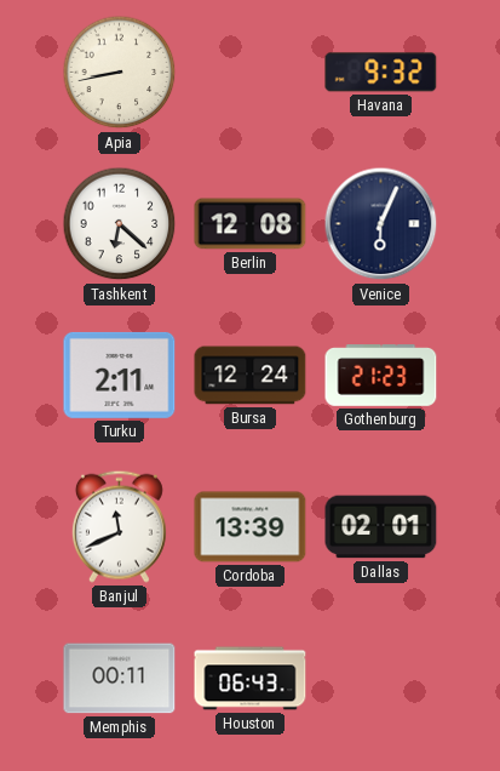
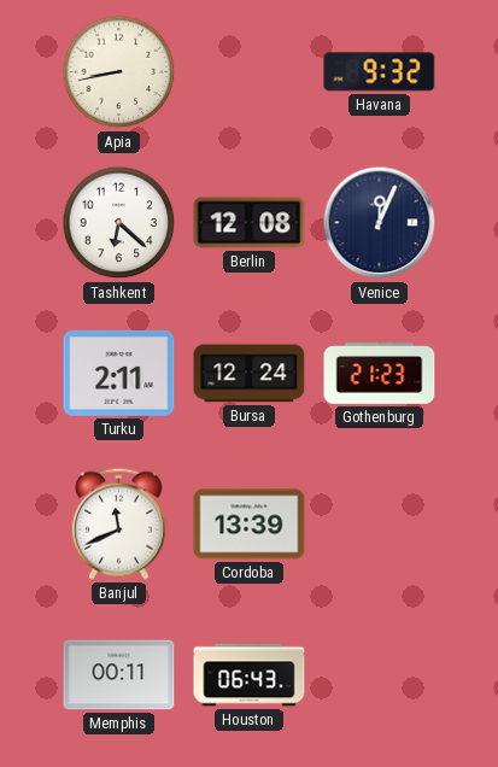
Venice: 6:04 -> 12:04
Dallas: 02:01 -> none
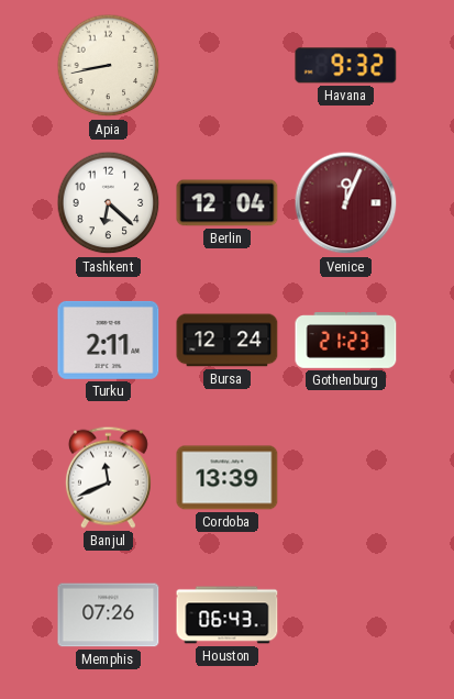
Berlin: 12:08 -> 12:04
Venice dial: navy -> burgundy
Memphis: 00:11 -> 07:26
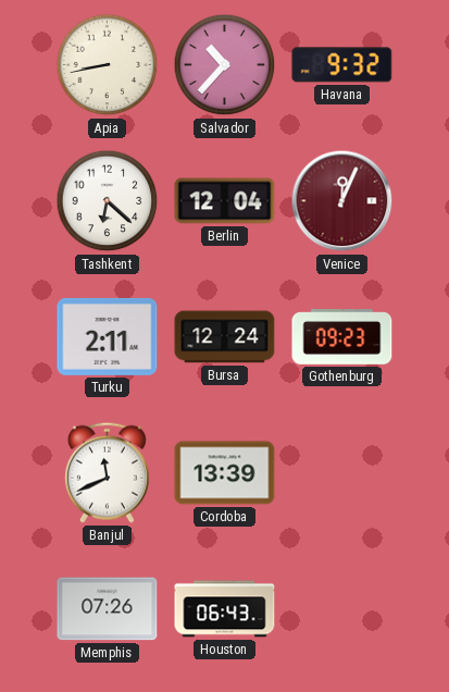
Salvador: none -> 10:37
Gothenburg: 21:23 -> 09:23
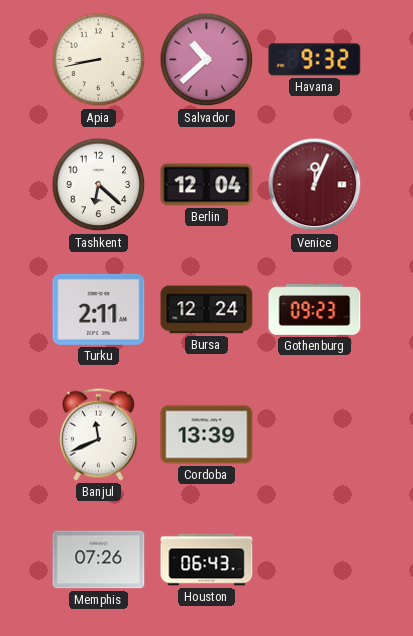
Salvador: 10:37 -> 10:38
